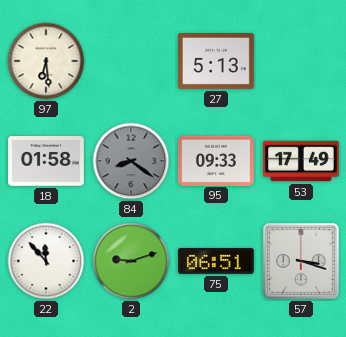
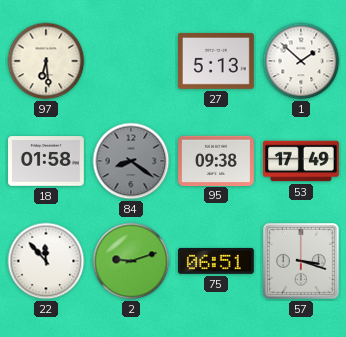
1: none -> 1:52
95: 09:33 -> 09:38
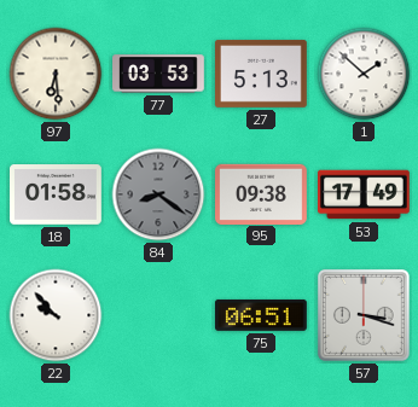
77: none -> 03:53
22: 11:53 -> 9:53
2: 9:12 -> none
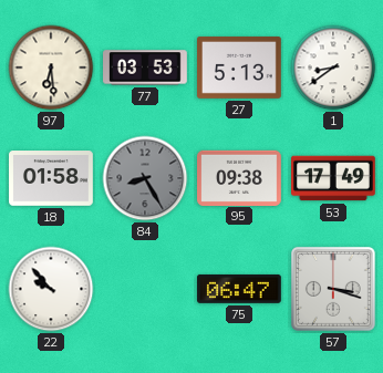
1: 1:52 -> 8:39
84: 8:21 -> 8:25
75: 06:51 -> 06:47
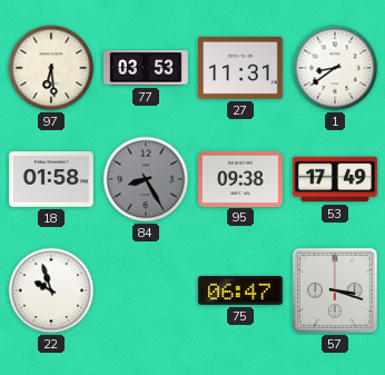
27: 5:13 -> 11:31
22: 9:53 -> 9:57
